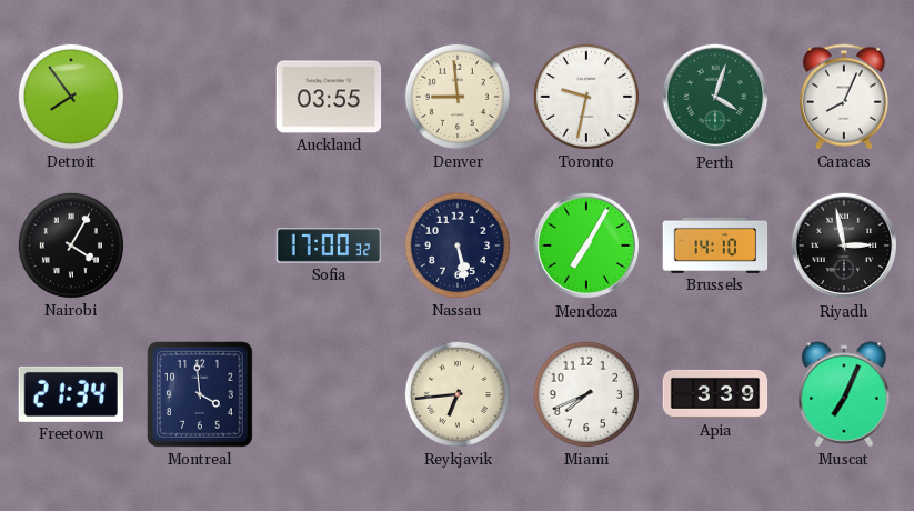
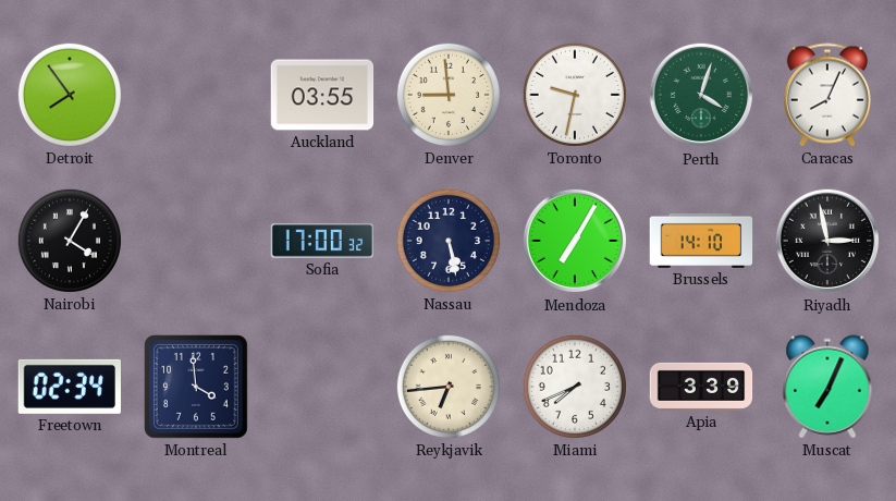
Freetown: 21:34 -> 02:34
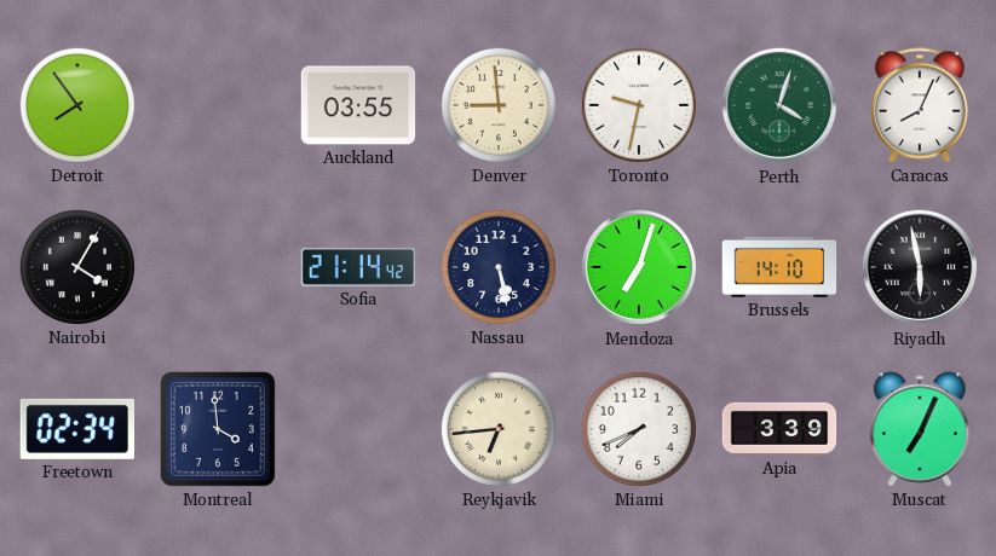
Sofia: 17:00 -> 21:14
Mendoza: 7:05 -> 7:03
Riyadh: 2:58 -> 5:58
